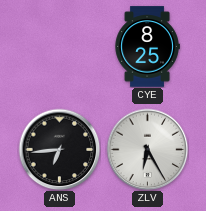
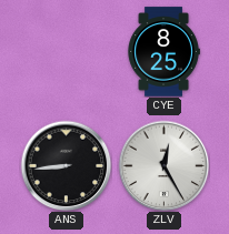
ANS: 6:44 -> 8:44
ZLV: 6:25 -> 12:25
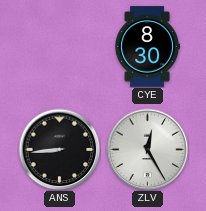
CYE: 8:25 -> 8:30
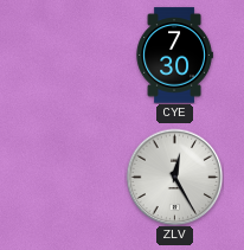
CYE: 8:30 -> 7:30
ANS: 8:44 -> none
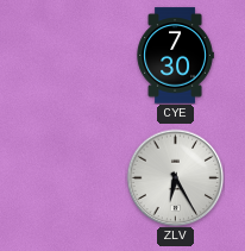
ZLV: 12:25 -> 6:25
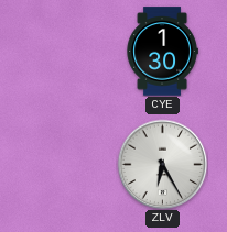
CYE: 7:30 -> 1:30
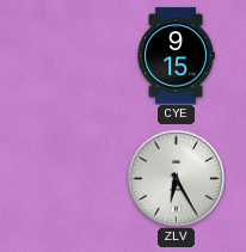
CYE: 1:30 -> 9:15
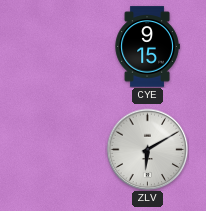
ZLV: 6:25 -> 6:10
